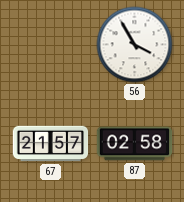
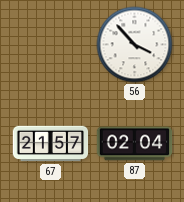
56: 3:55 -> 3:53
87: 02:58 -> 02:04
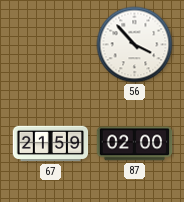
67: 21:57 -> 21:59
87: 02:04 -> 02:00
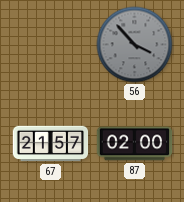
56 dial: white -> grey
67: 21:59 -> 21:57
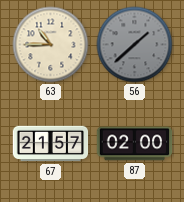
63: none -> 10:45
56: 3:53 -> 1:38
